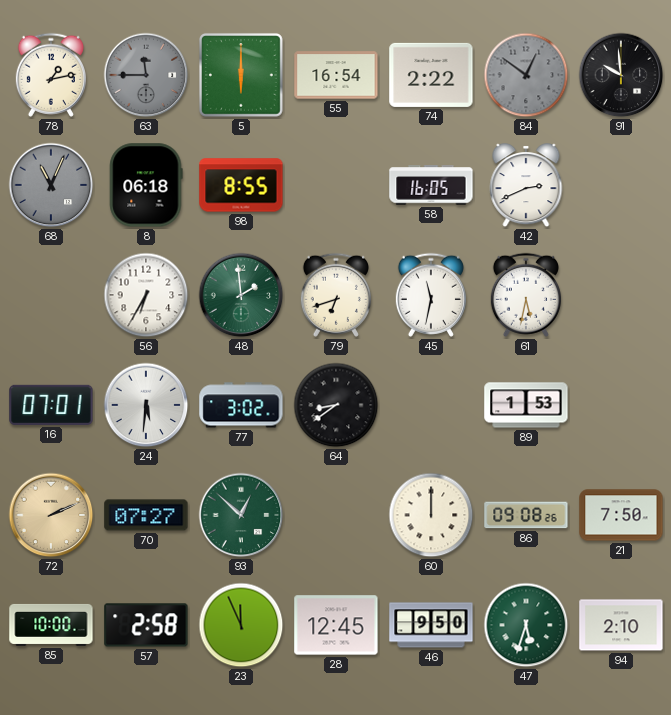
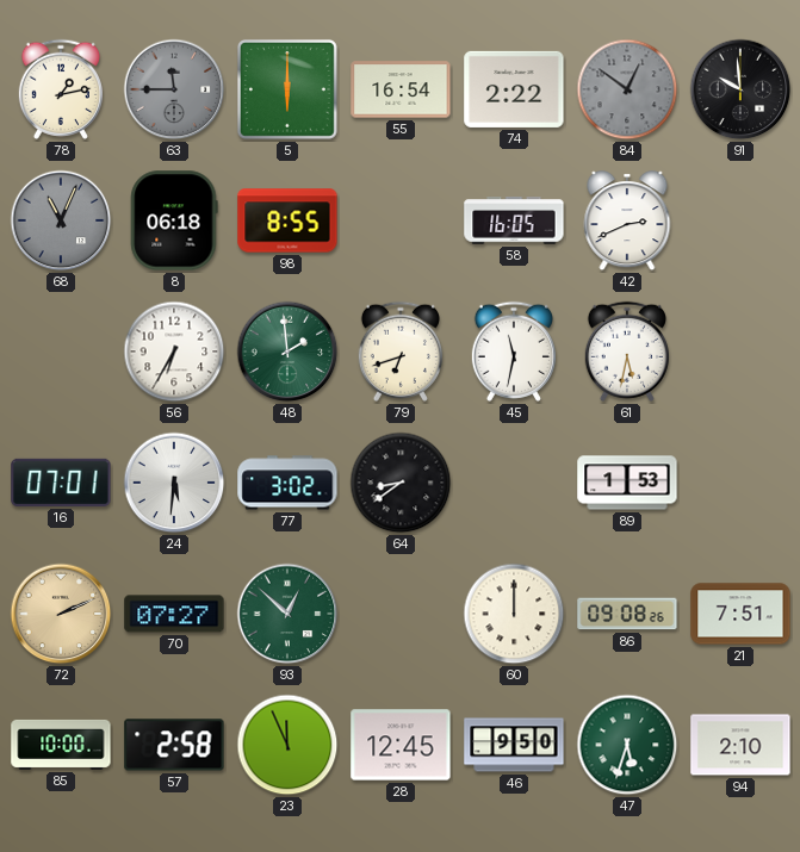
21: 7:50 -> 7:51
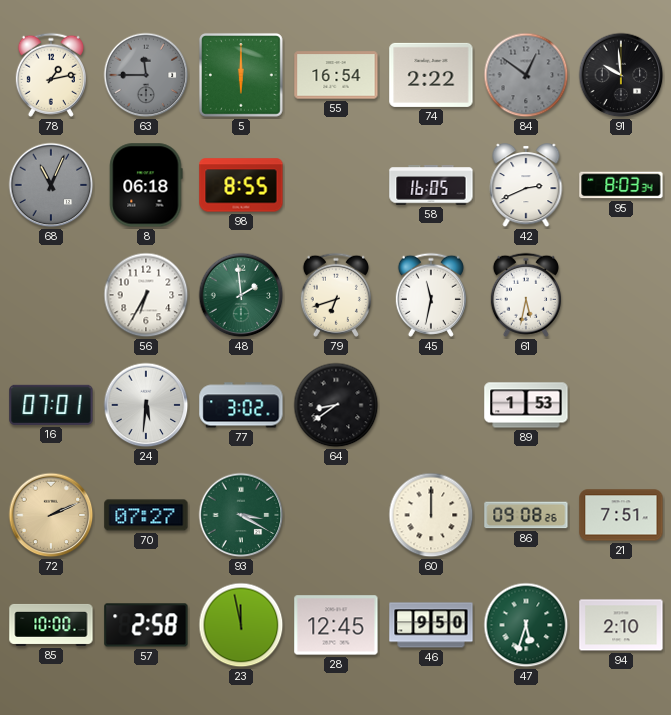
95: none -> 8:03
93: 12:52 -> 3:20
23: 11:56 -> 11:58
